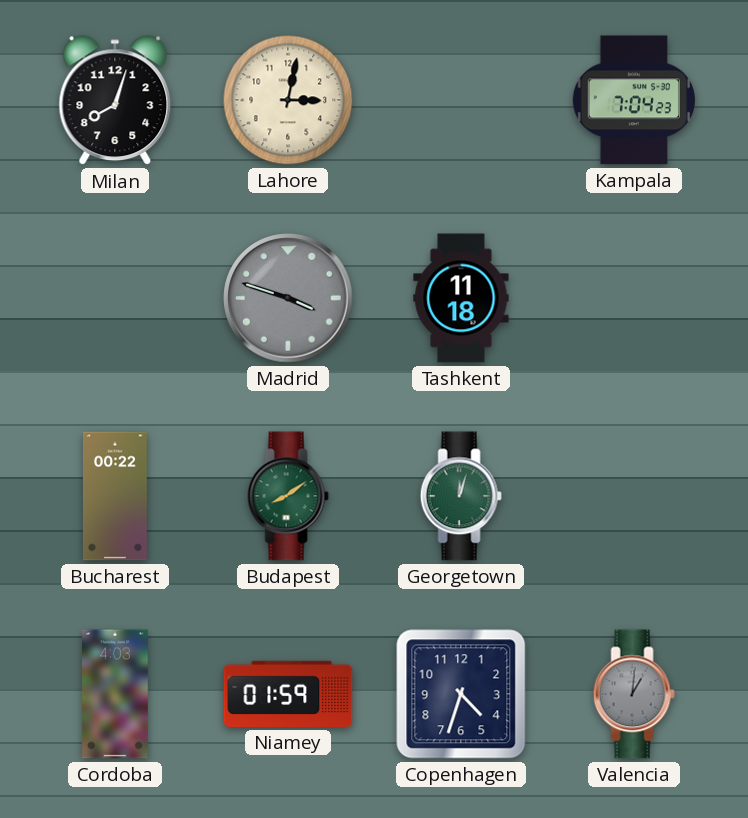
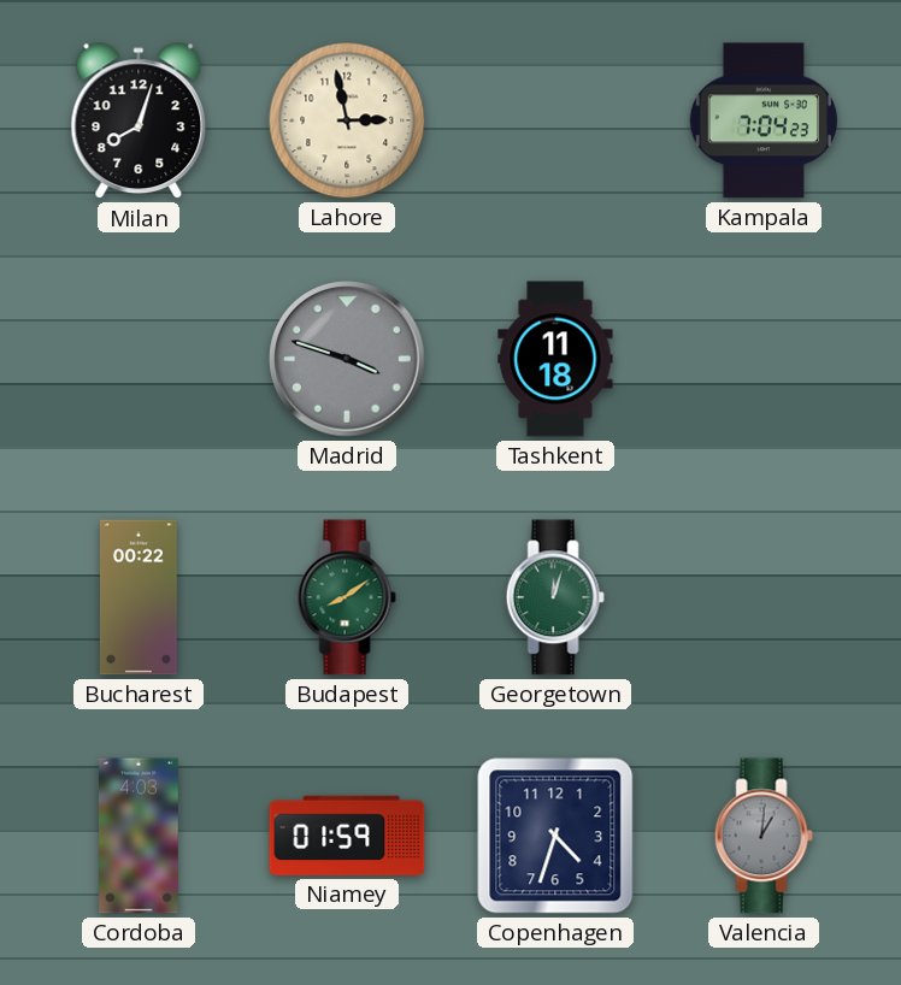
Lahore: 3:02 -> 2:58
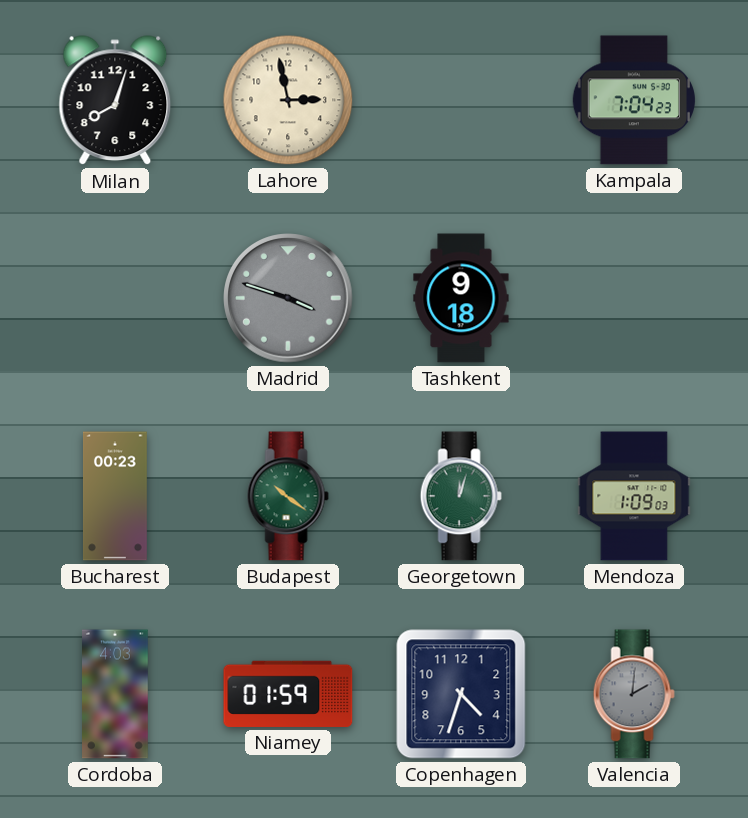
Tashkent: 11:18 -> 9:18
Bucharest: 00:22 -> 00:23
Budapest: 8:09 -> 10:21
Mendoza: none -> 1:09
Valencia: 1:01 -> 2:01
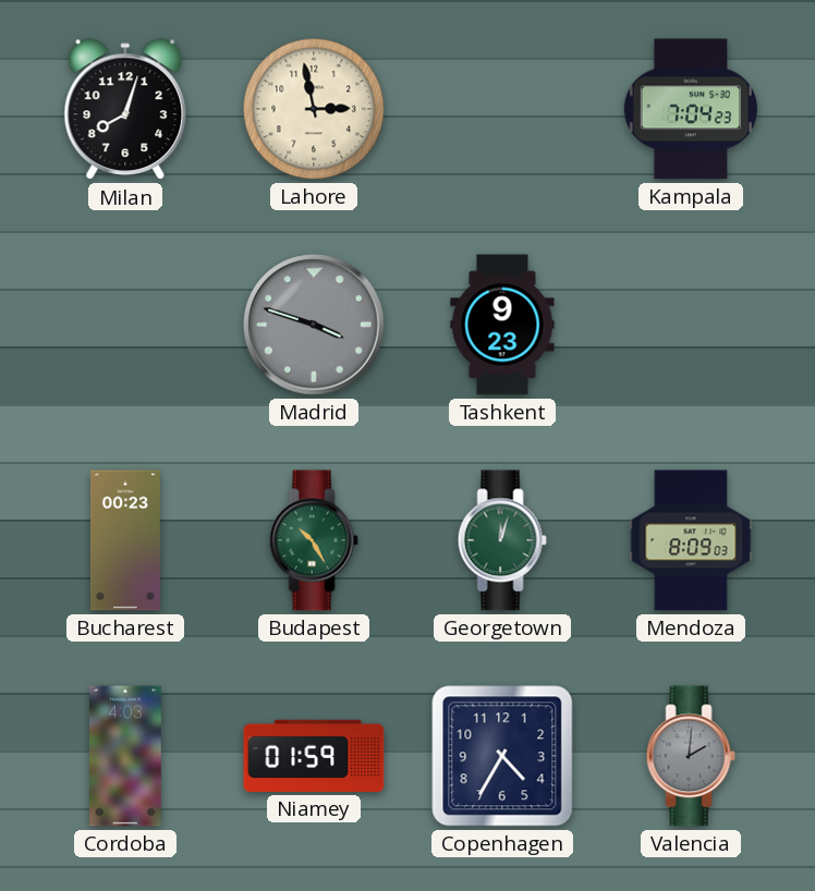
Tashkent: 9:18 -> 9:23
Budapest: 10:21 -> 10:25
Mendoza: 1:09 -> 8:09
Copenhagen: 4:33 -> 4:35
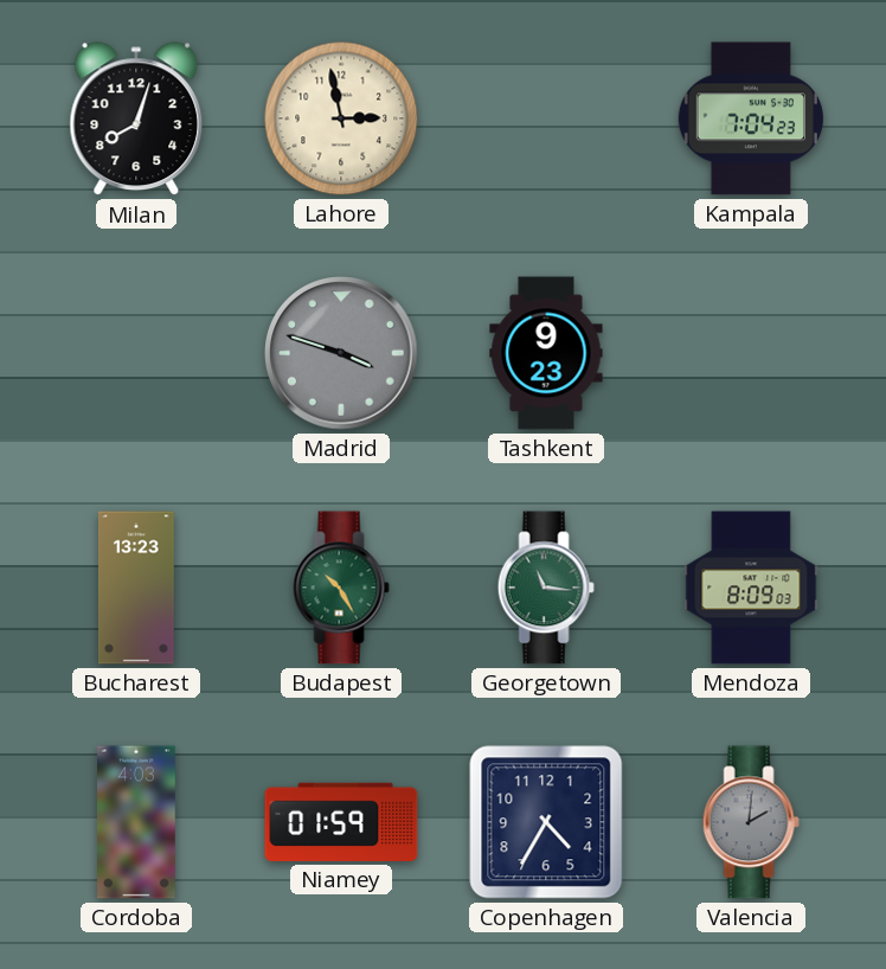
Bucharest: 00:23 -> 13:23
Georgetown: 12:03 -> 11:16
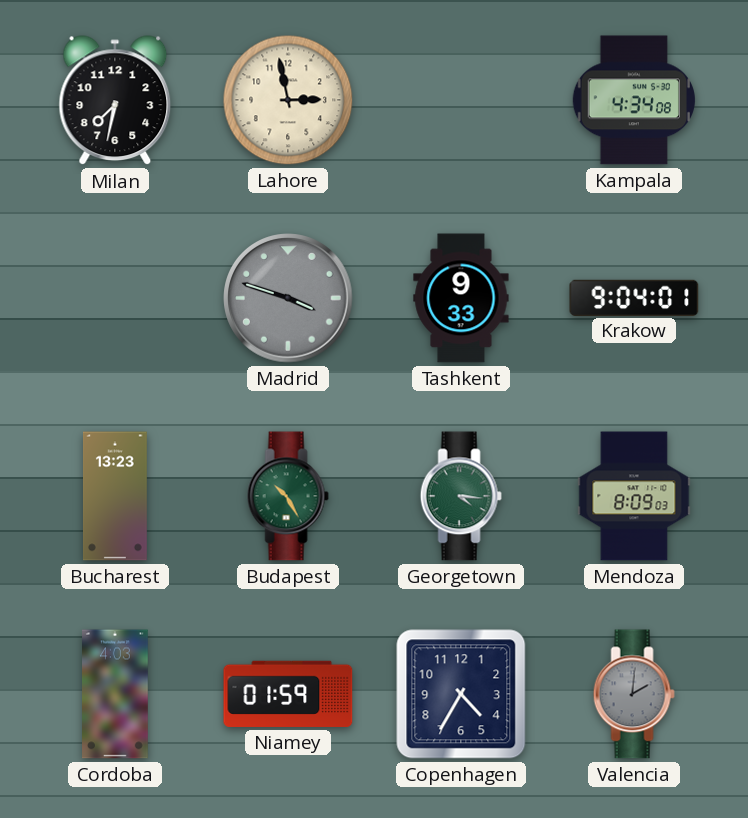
Milan: 8:03 -> 7:32
Kampala: 7:04 -> 4:34
Tashkent: 9:23 -> 9:33
Krakow: none -> 9:04
Georgetown: 11:16 -> 4:16
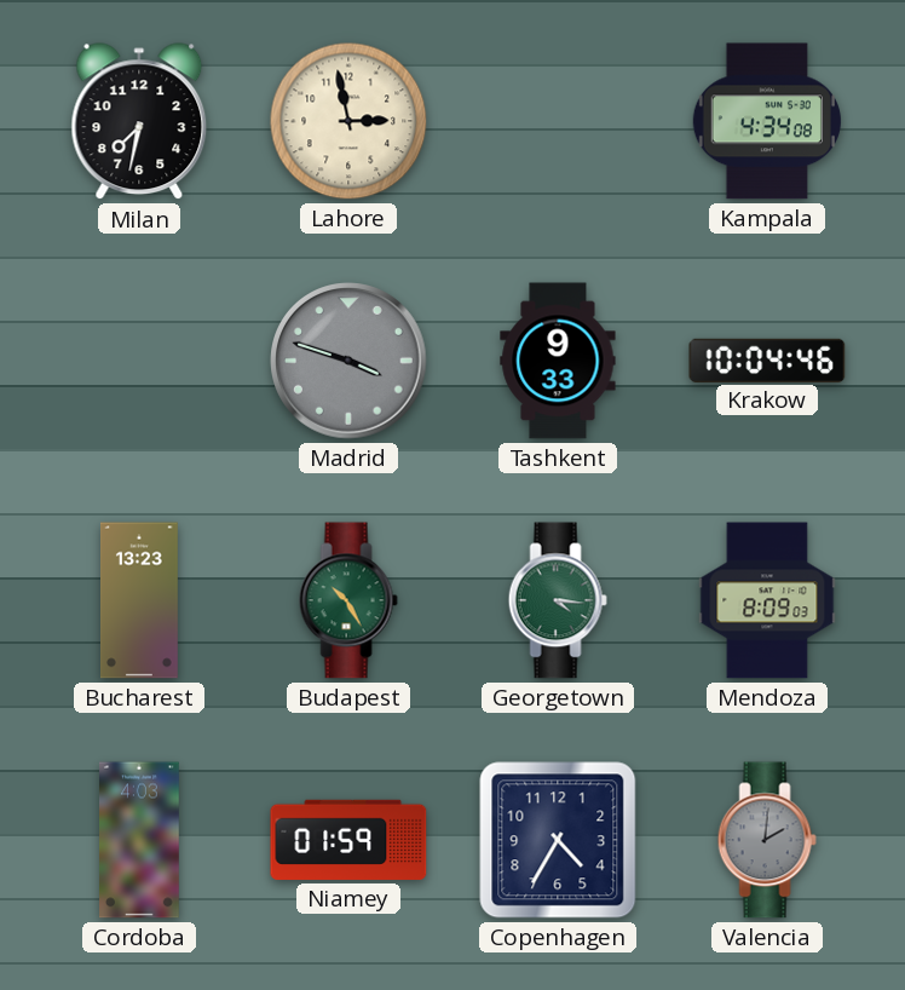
Krakow: 9:04 -> 10:04
